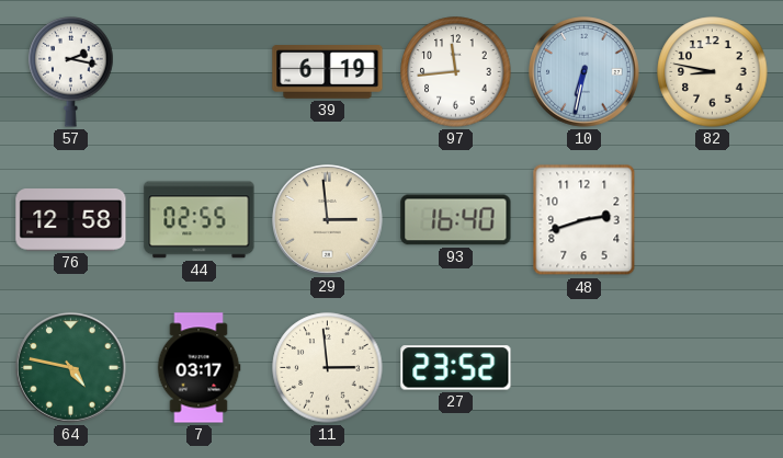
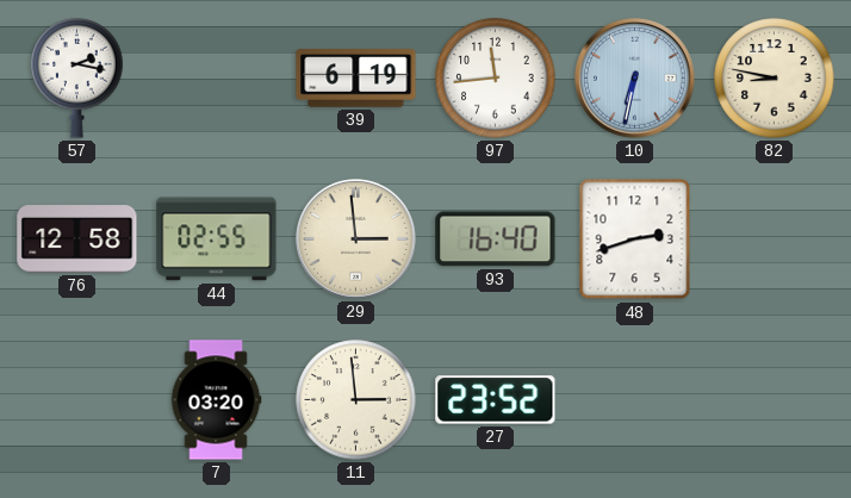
64: 4:47 -> none
7: 03:17 -> 03:20
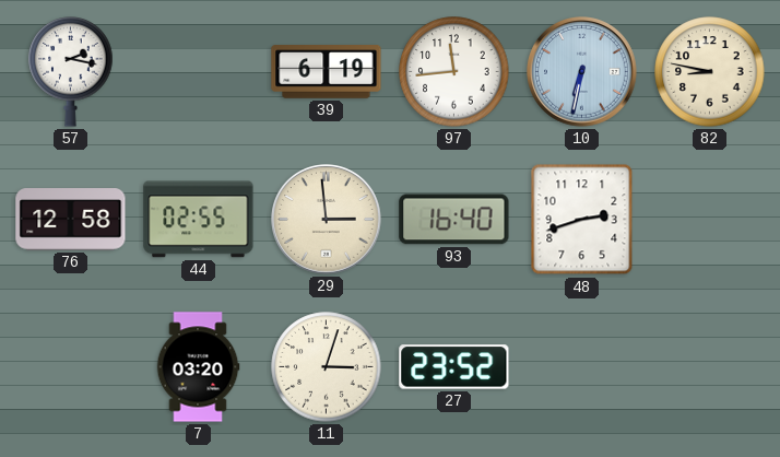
11: 2:59 -> 3:03
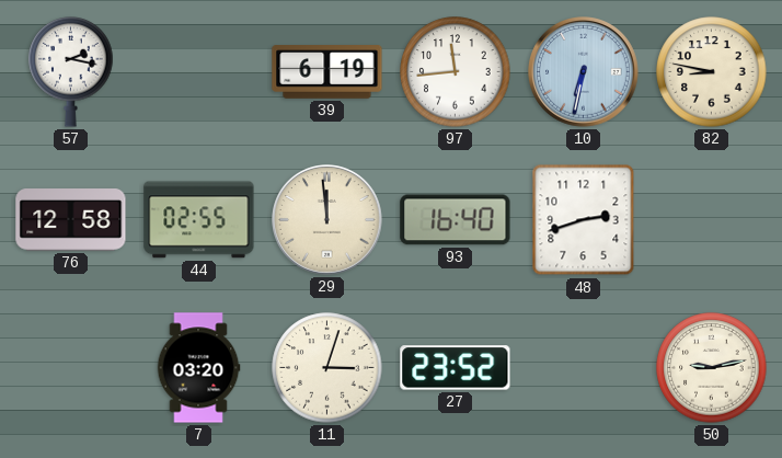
29: 2:59 -> 11:59
50: none -> 9:13
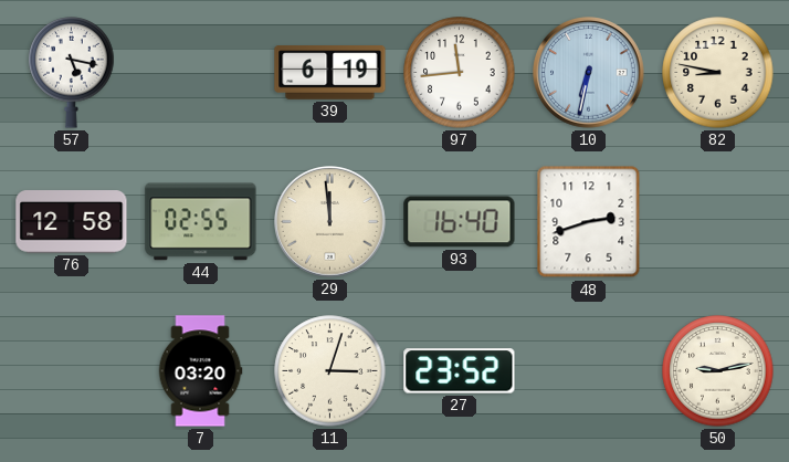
57: 2:17 -> 5:17
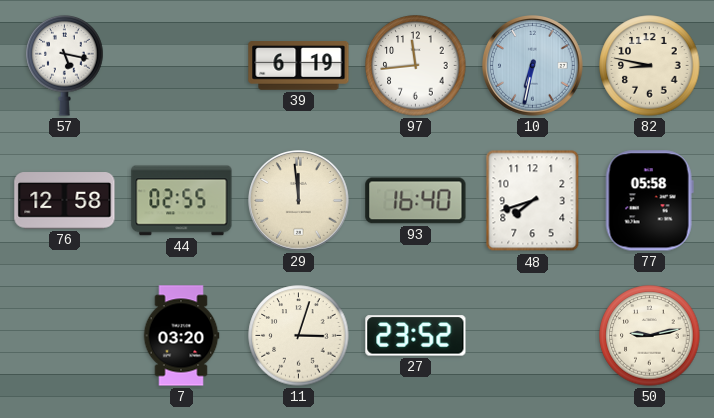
48: 2:42 -> 7:42
77: none -> 05:58
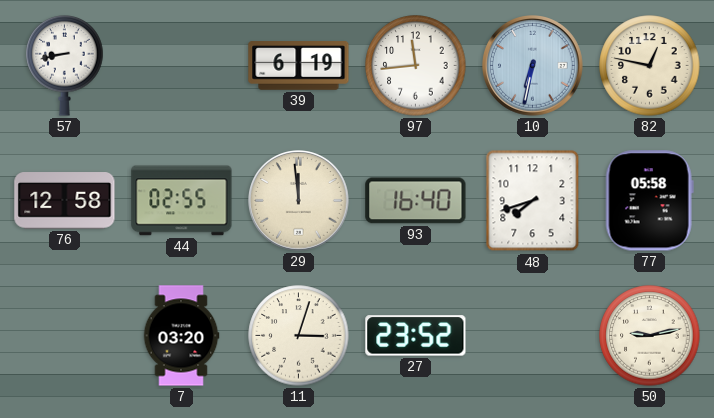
57: 5:17 -> 8:43
82: 8:47 -> 12:47
